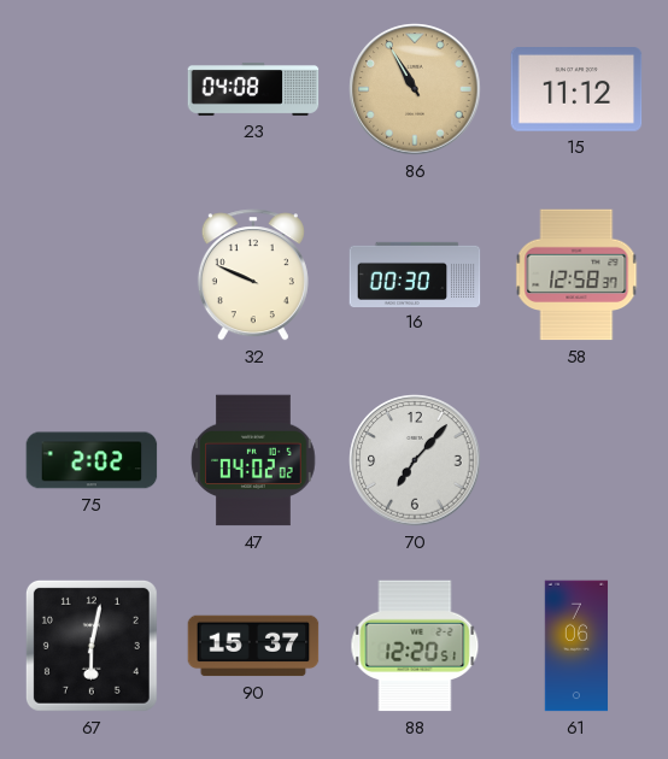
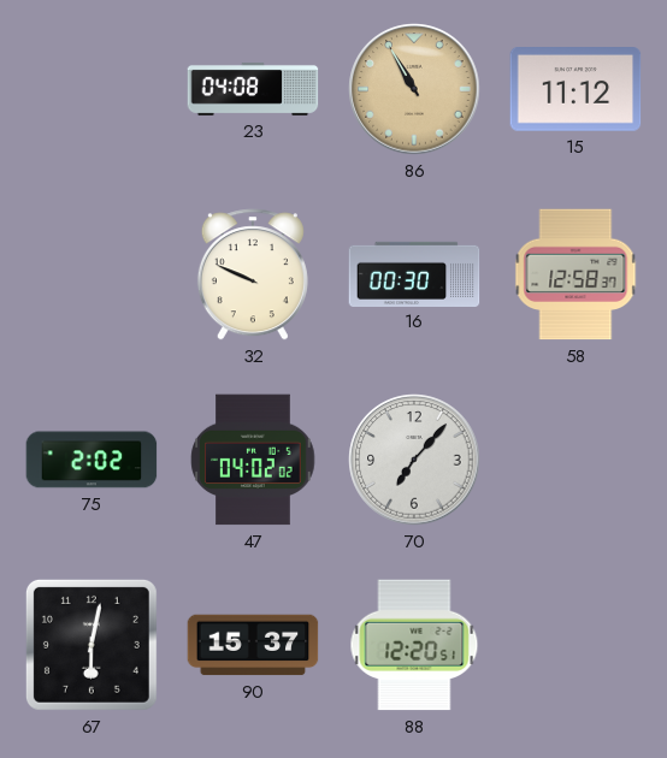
61: 7:06 -> none
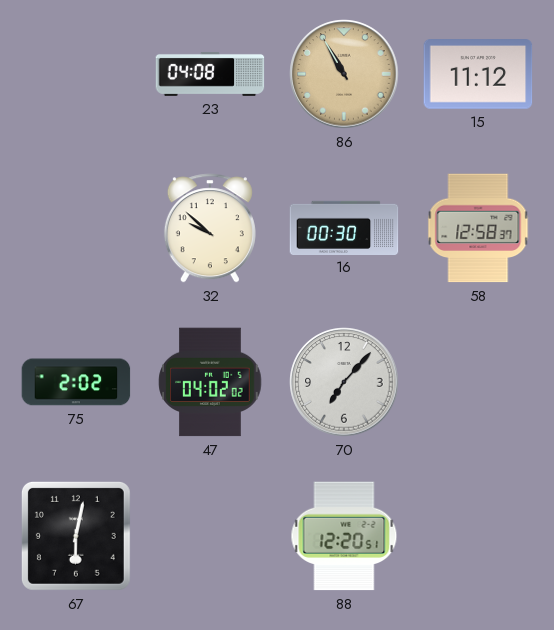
32: 9:49 -> 9:52
90: 15:37 -> none
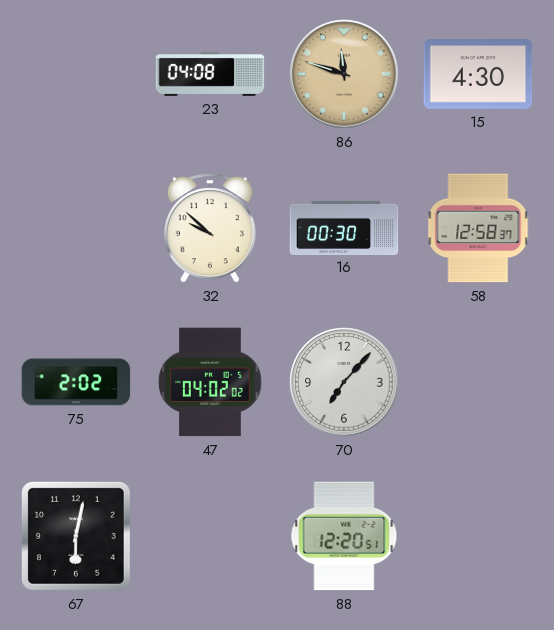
86: 10:55 -> 11:48
15: 11:12 -> 4:30
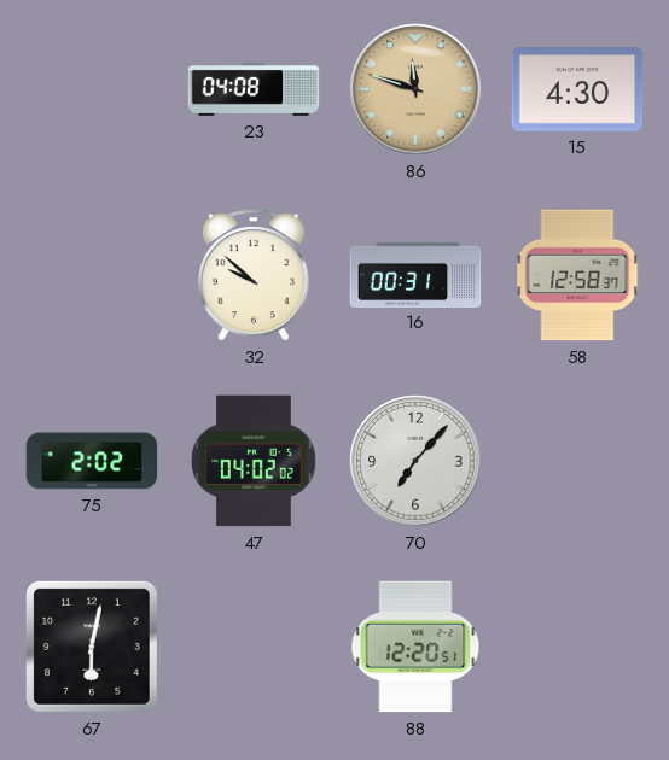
16: 00:30 -> 00:31
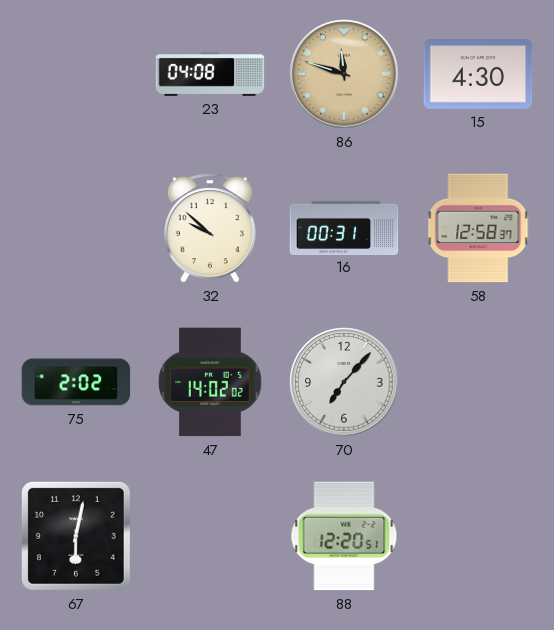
47: 04:02 -> 14:02
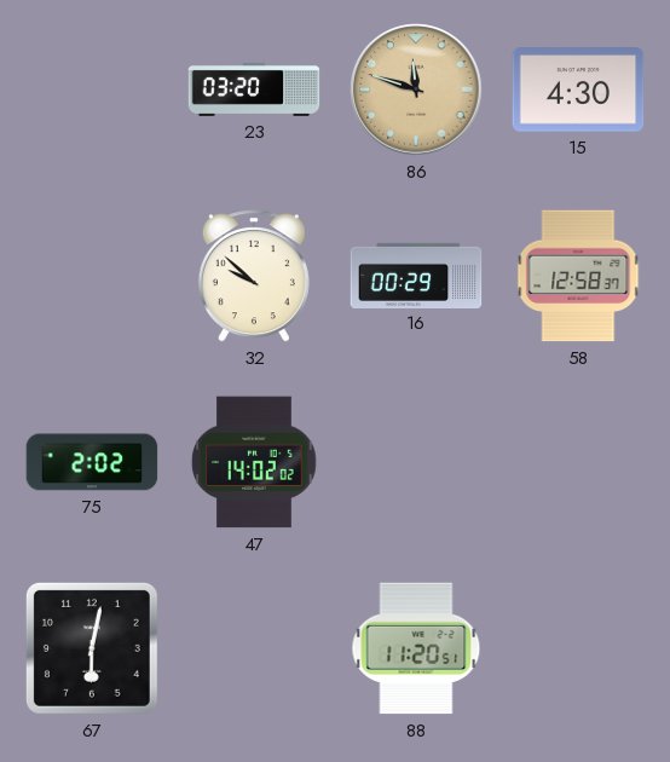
23: 04:08 -> 03:20
16: 00:31 -> 00:29
70: 7:07 -> none
88: 12:20 -> 11:20
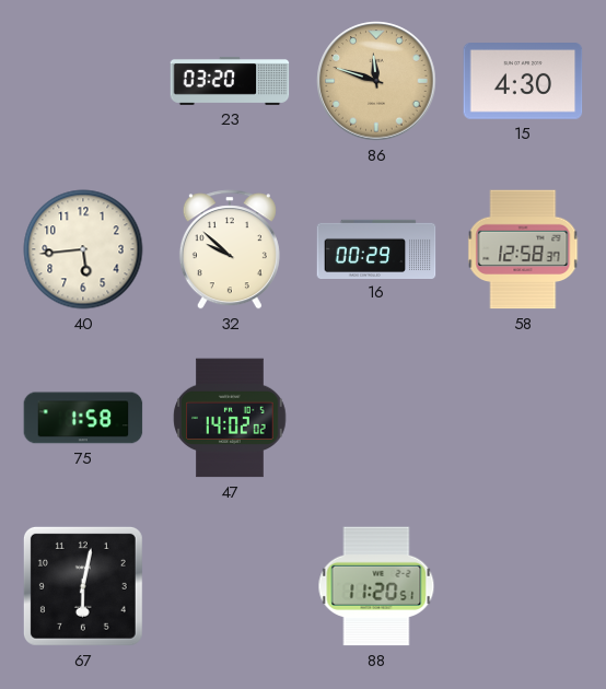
40: none -> 5:44
75: 2:02 -> 1:58
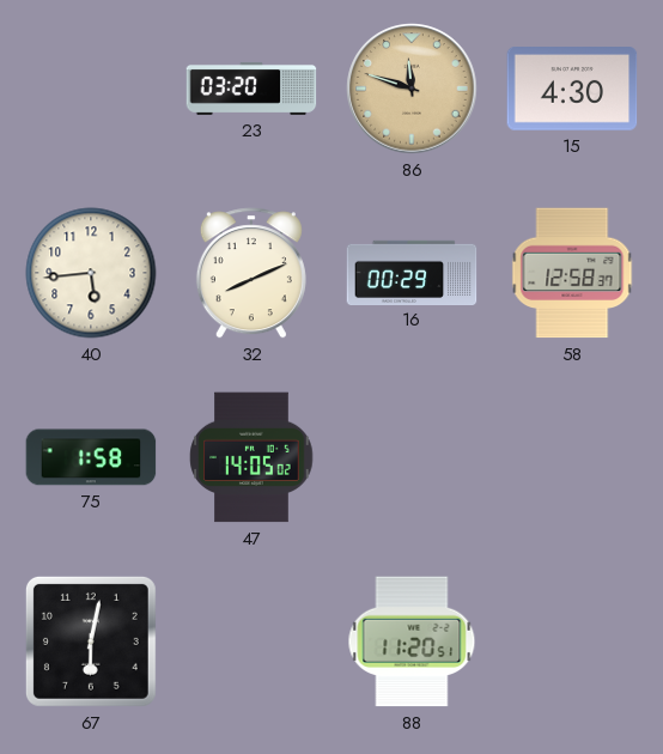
32: 9:52 -> 8:11
47: 14:02 -> 14:05
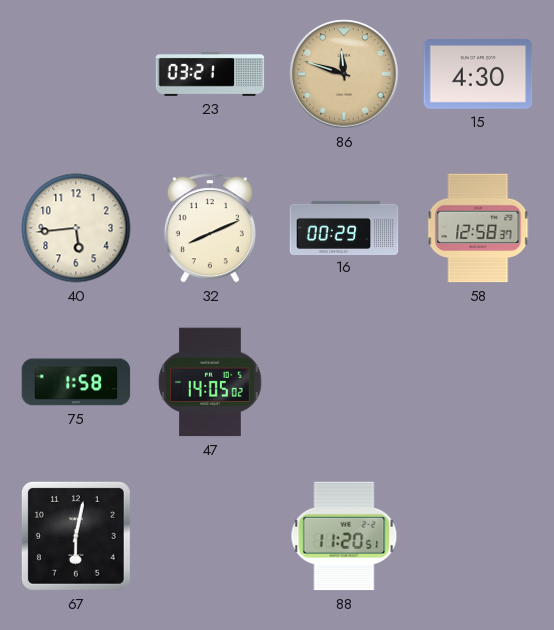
23: 03:20 -> 03:21
